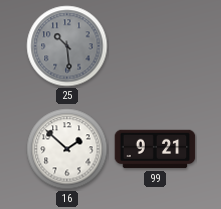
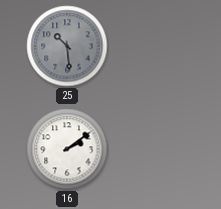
16: 1:52 -> 2:09
99: 9:21 -> none
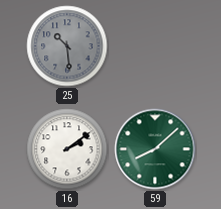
59: none -> 8:08
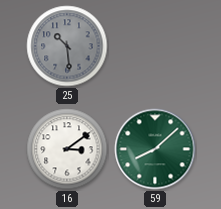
16: 2:09 -> 3:09
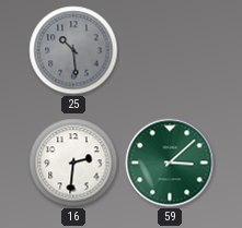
16: 3:09 -> 2:31
59: 8:08 -> 3:08
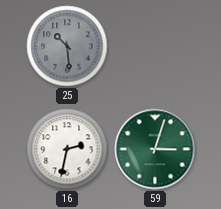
16: 2:31 -> 2:32
59: 3:08 -> 3:03
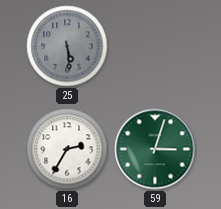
25: 10:29 -> 5:29
16: 2:32 -> 2:35
